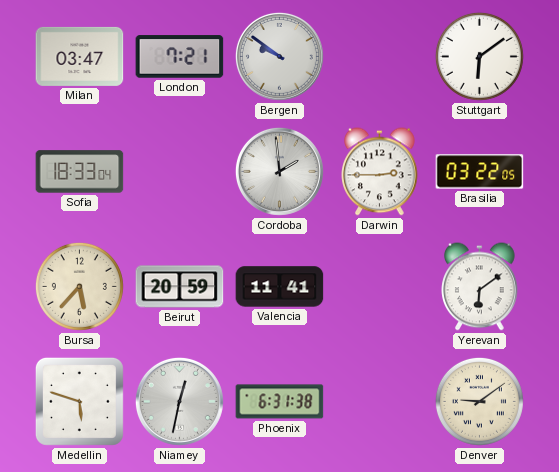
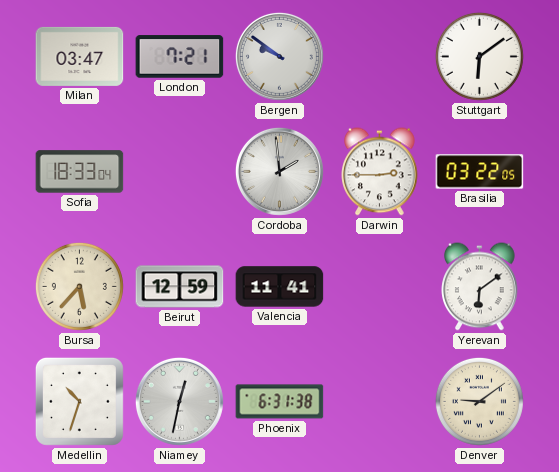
Beirut: 20:59 -> 12:59
Medellin: 5:48 -> 10:33
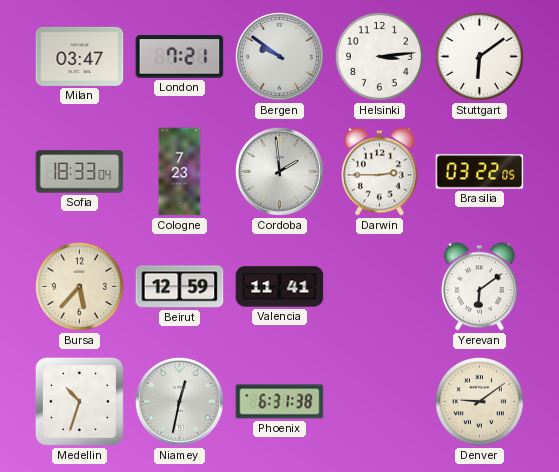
Helsinki: none -> 3:14
Cologne: none -> 7:23
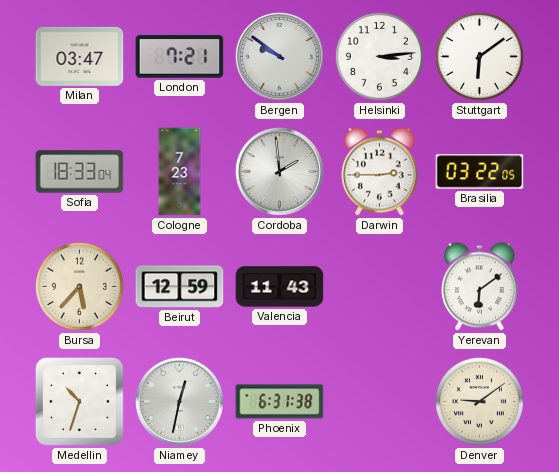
Valencia: 11:41 -> 11:43
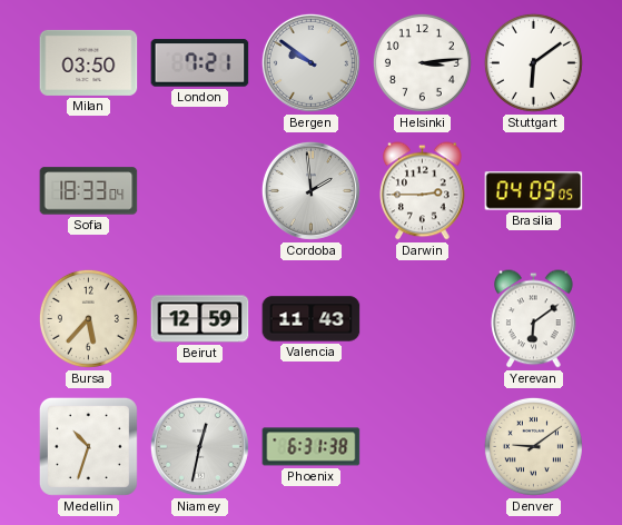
Milan: 03:47 -> 03:50
Cologne: 7:23 -> none
Brasilia: 03:22 -> 04:09
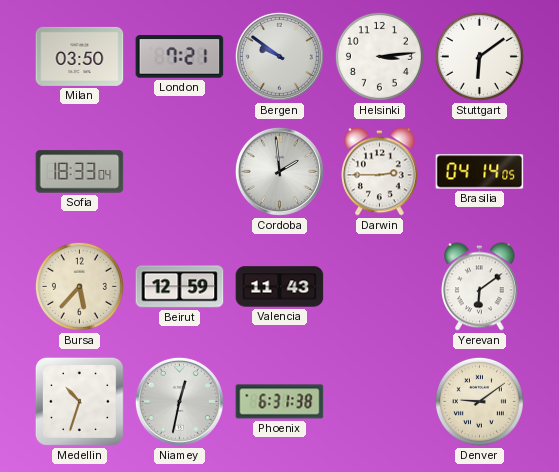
Brasilia: 04:09 -> 04:14
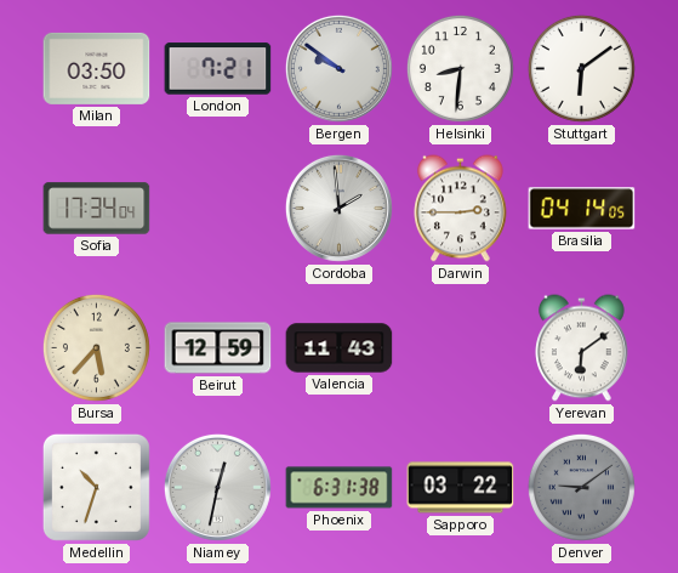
Helsinki: 3:14 -> 8:31
Sofia: 18:33 -> 17:34
Sapporo: none -> 03:22
Denver dial: cream -> grey
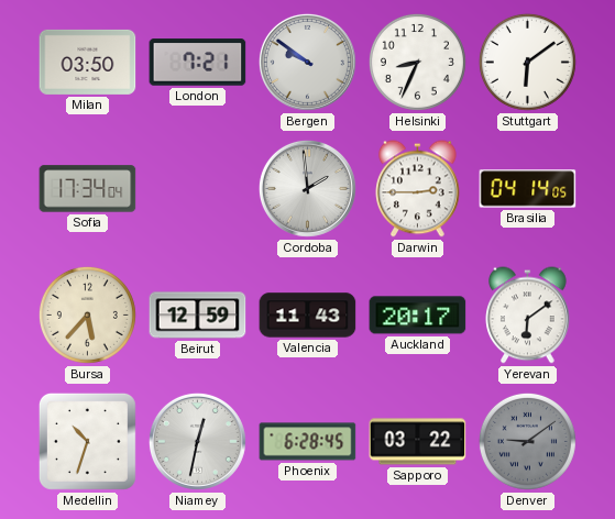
Helsinki: 8:31 -> 8:34
Auckland: none -> 20:17
Phoenix: 6:31 -> 6:28
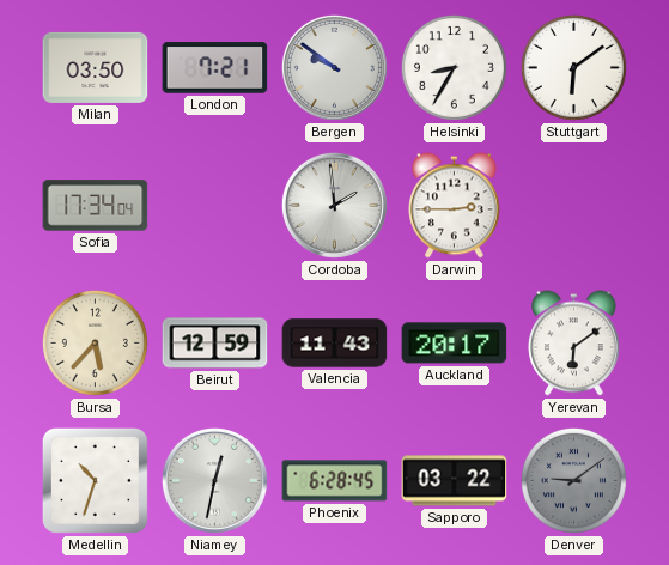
Helsinki: 8:34 -> 8:35
Brasilia: 04:14 -> none
